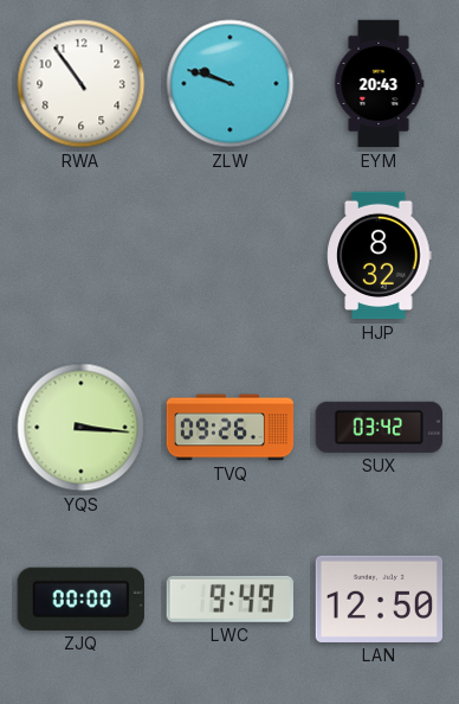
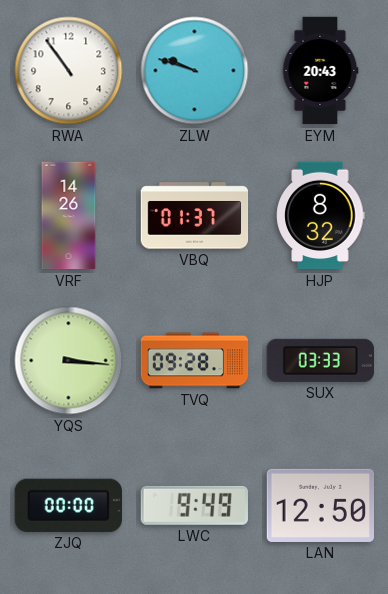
VRF: none -> 14:26
VBQ: none -> 01:37
TVQ: 09:26 -> 09:28
SUX: 03:42 -> 03:33
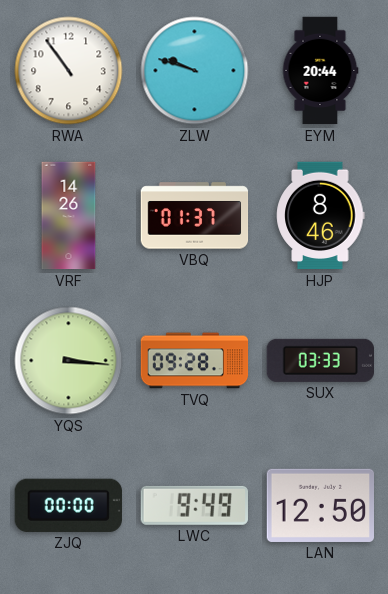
EYM: 20:43 -> 20:44
HJP: 8:32 -> 8:46
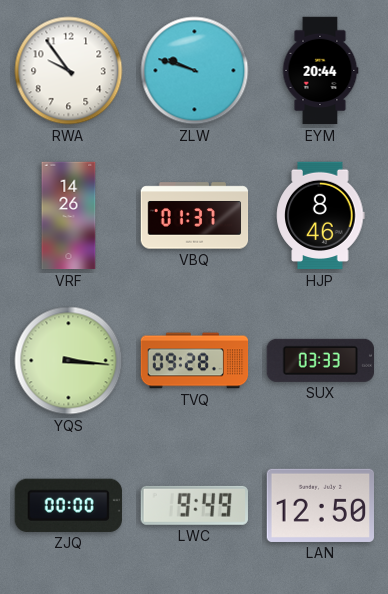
RWA: 10:54 -> 9:54
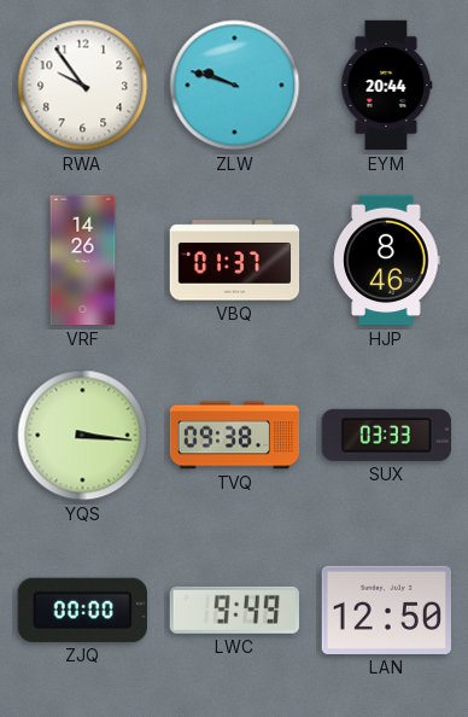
TVQ: 09:28 -> 09:38
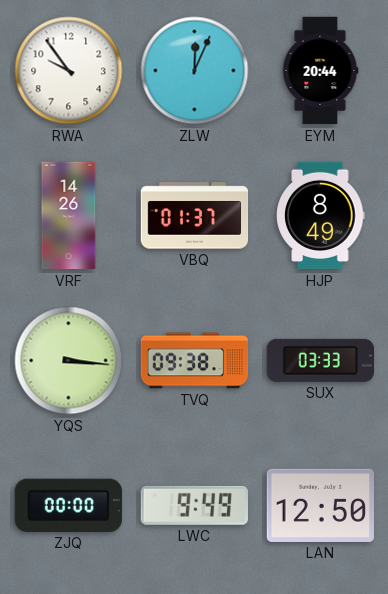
ZLW: 9:48 -> 12:04
HJP: 8:46 -> 8:49
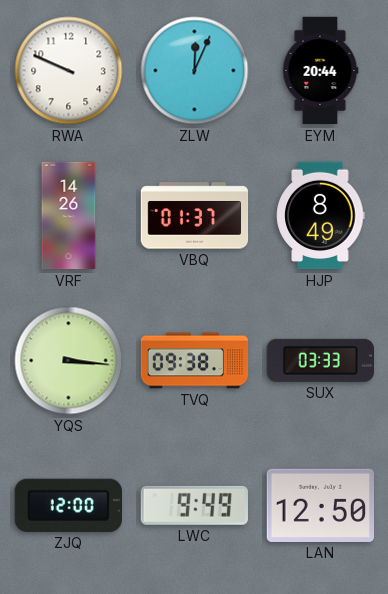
RWA: 9:54 -> 9:49
ZJQ: 00:00 -> 12:00
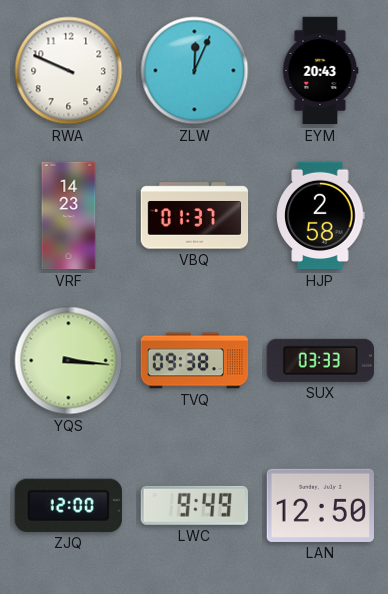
EYM: 20:44 -> 20:43
VRF: 14:26 -> 14:23
HJP: 8:49 -> 2:58
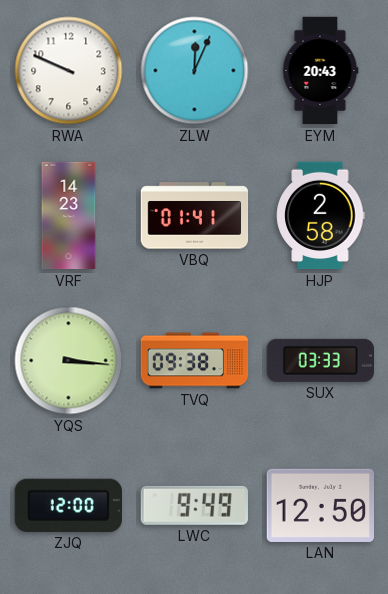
VBQ: 01:37 -> 01:41
